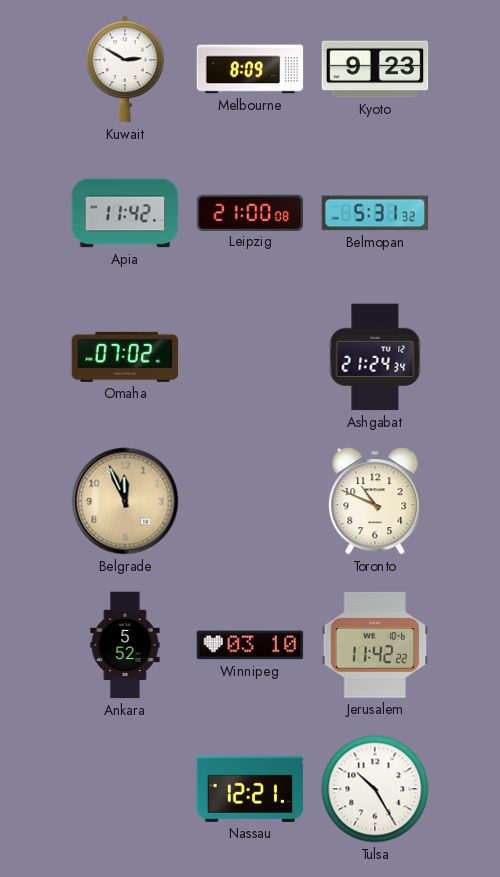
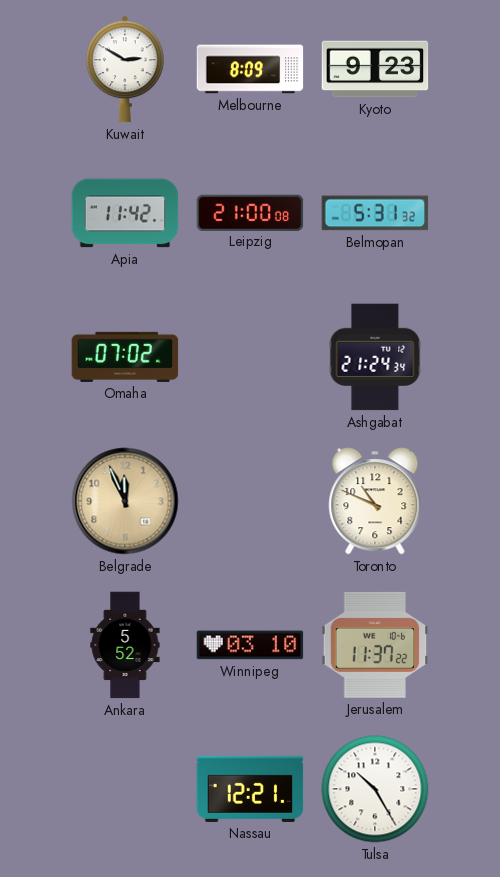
Jerusalem: 11:42 -> 11:37
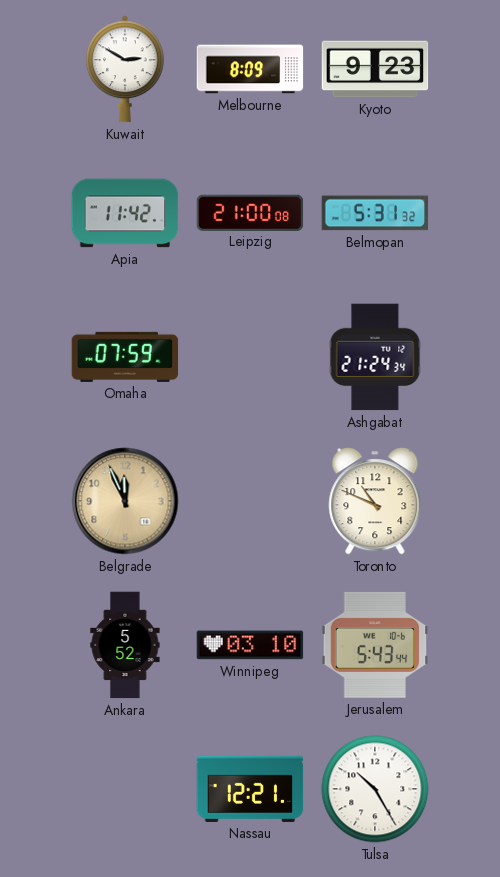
Omaha: 07:02 -> 07:59
Jerusalem: 11:37 -> 5:43
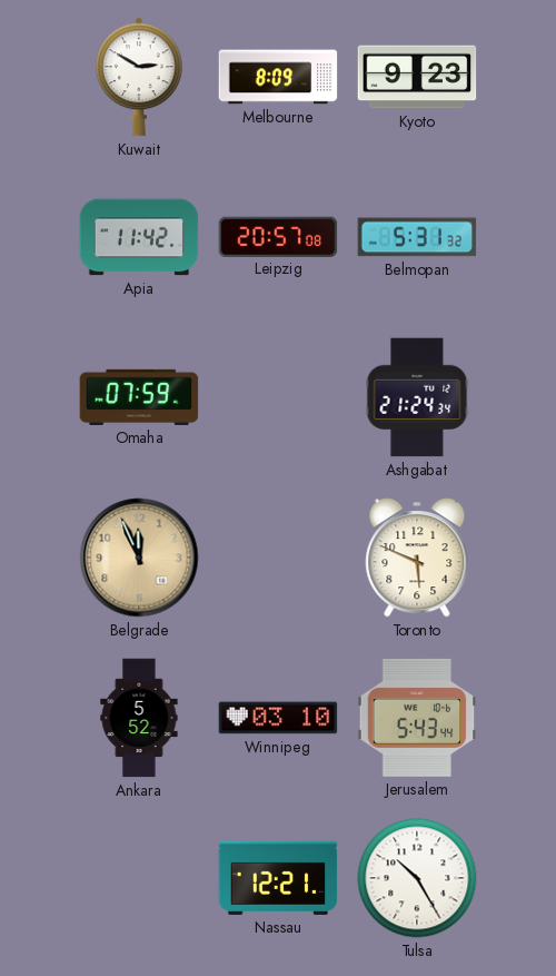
Leipzig: 21:00 -> 20:57
Toronto: 10:49 -> 5:49
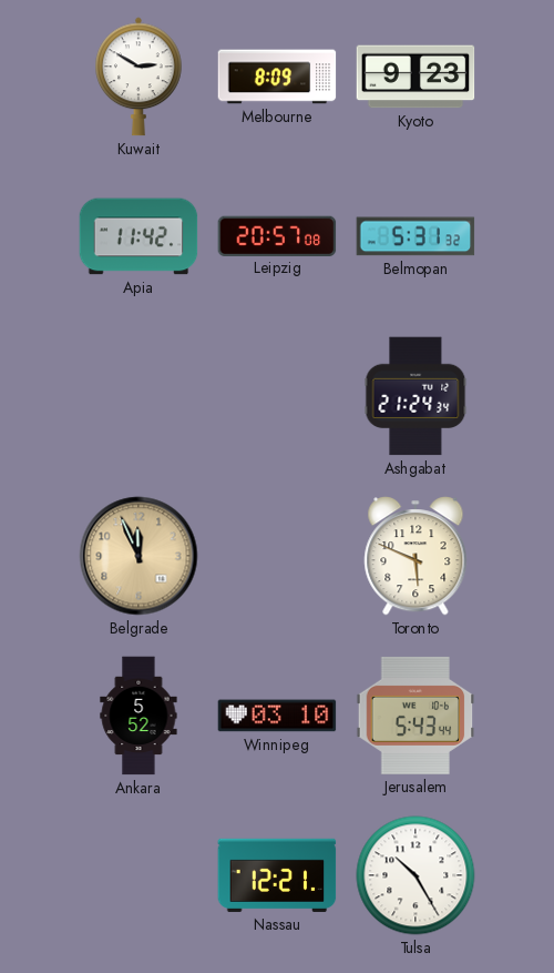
Omaha: 07:59 -> none
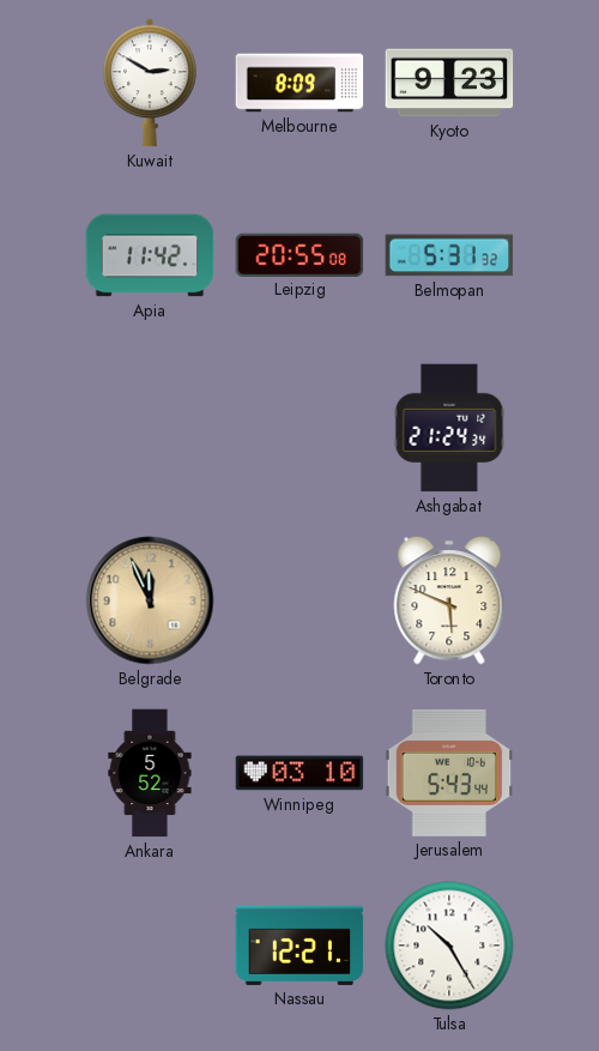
Leipzig: 20:57 -> 20:55
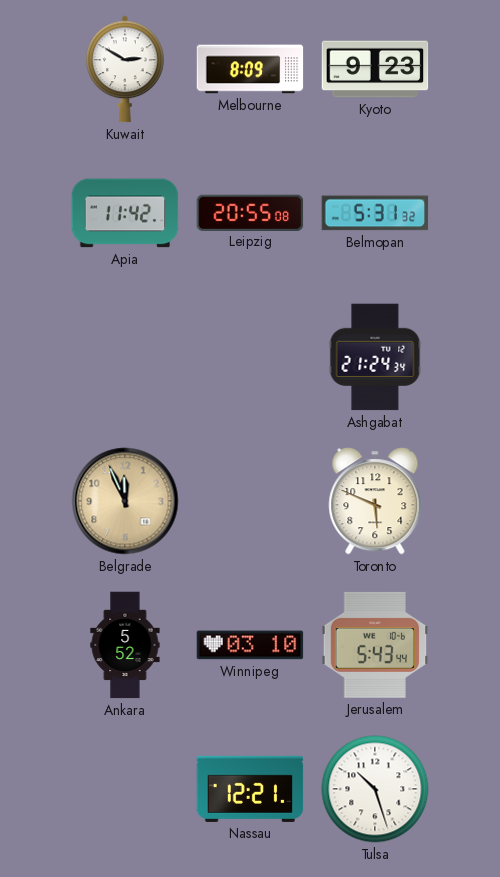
Tulsa: 10:25 -> 10:27
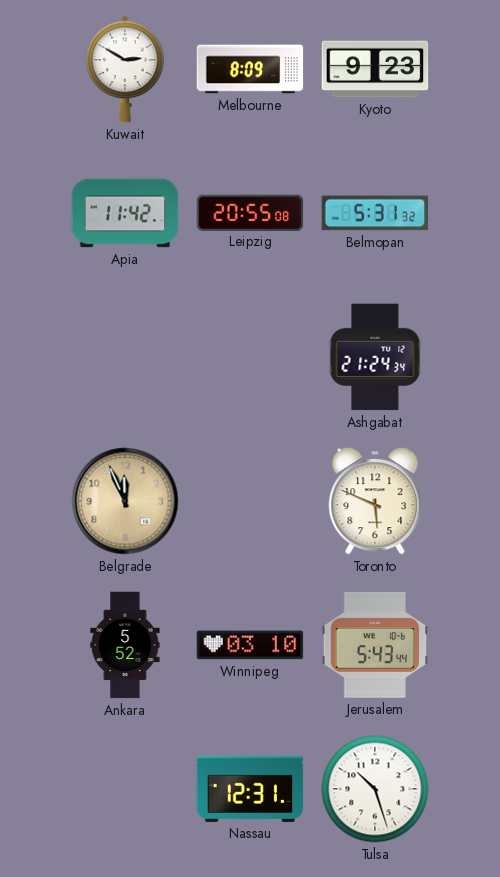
Nassau: 12:21 -> 12:31
